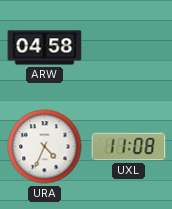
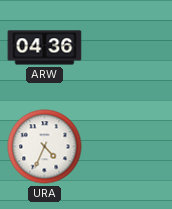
ARW: 04:58 -> 04:36
UXL: 11:08 -> none
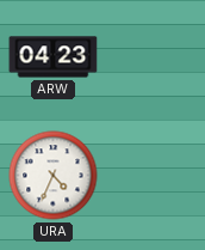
ARW: 04:36 -> 04:23
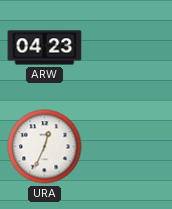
URA: 4:34 -> 12:34
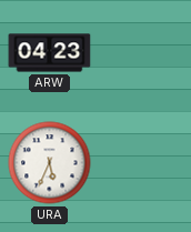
URA: 12:34 -> 5:34
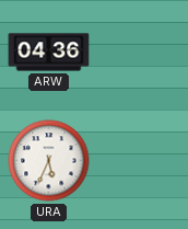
ARW: 04:23 -> 04:36
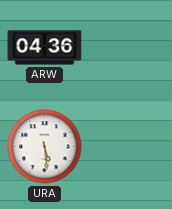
URA: 5:34 -> 5:29
